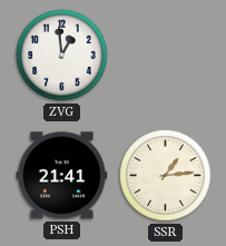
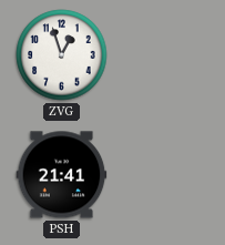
ZVG: 12:59 -> 12:57
SSR: 1:14 -> none
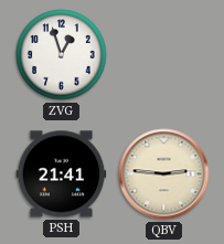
QBV: none -> 2:46
